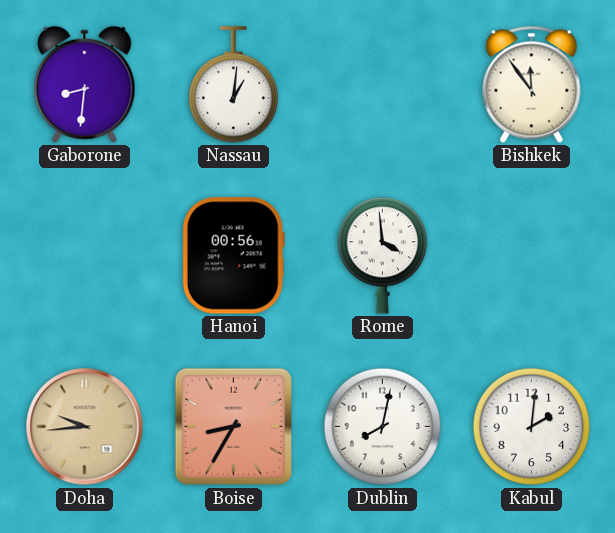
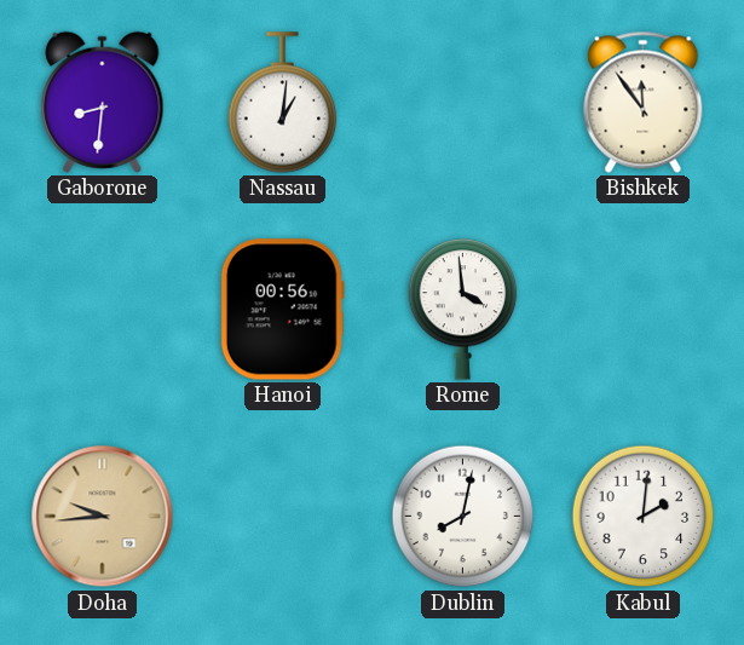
Boise: 8:35 -> none
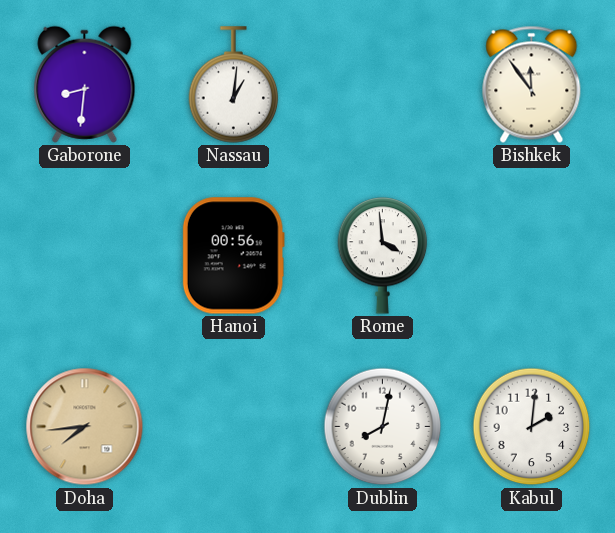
Doha: 9:44 -> 7:44
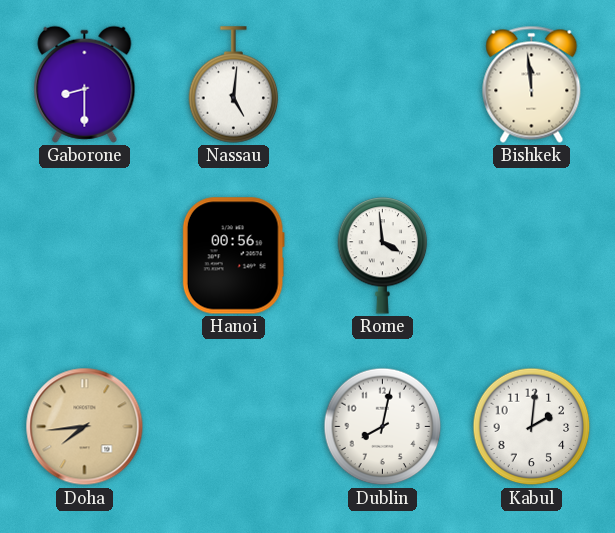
Gaborone: 8:31 -> 8:30
Nassau: 1:01 -> 5:01
Bishkek: 11:54 -> 11:59
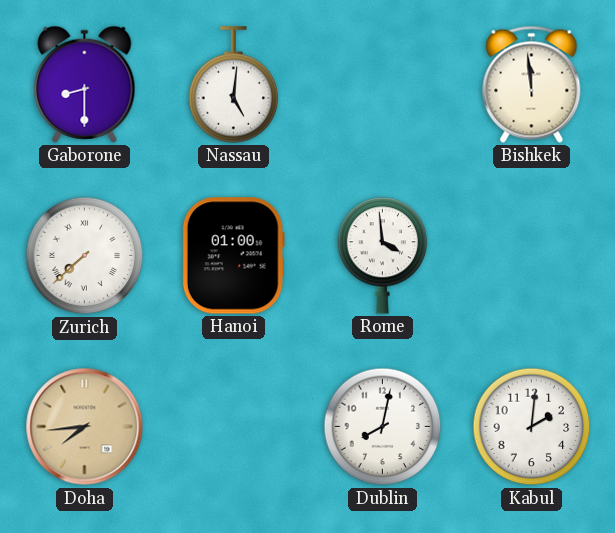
Zurich: none -> 7:38
Hanoi: 00:56 -> 01:00
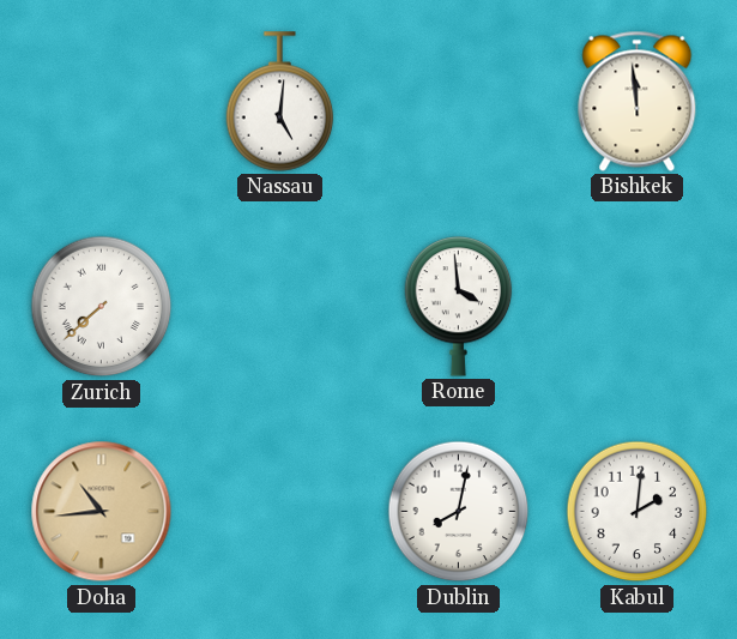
Gaborone: 8:30 -> none
Hanoi: 01:00 -> none
Doha: 7:44 -> 10:44
